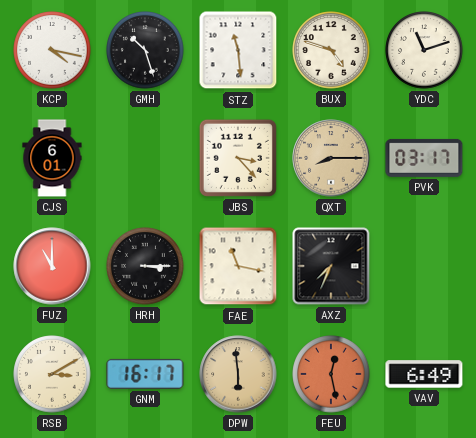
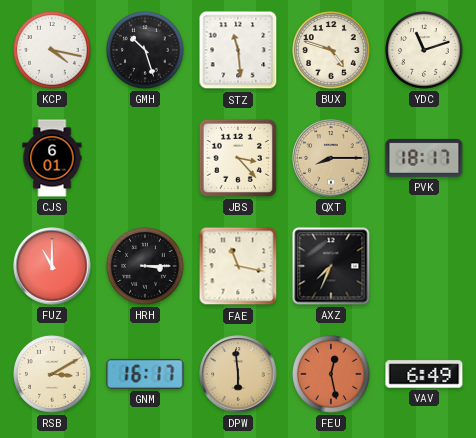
PVK: 03:17 -> 18:17
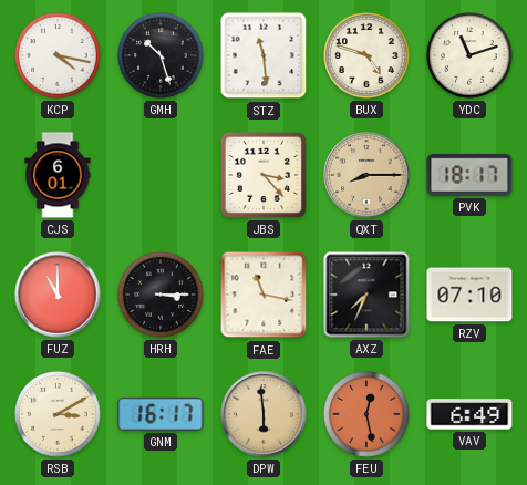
RZV: none -> 07:10
